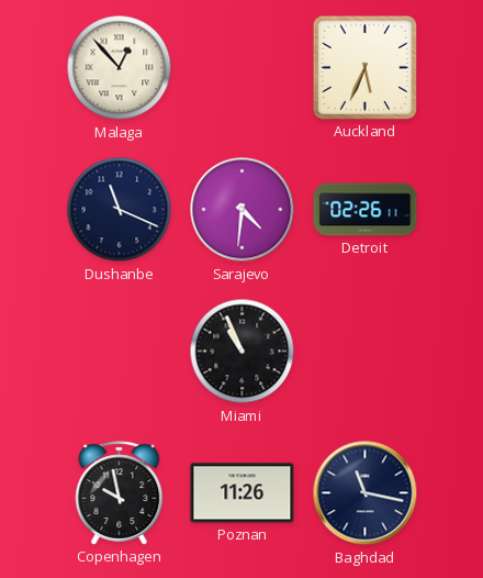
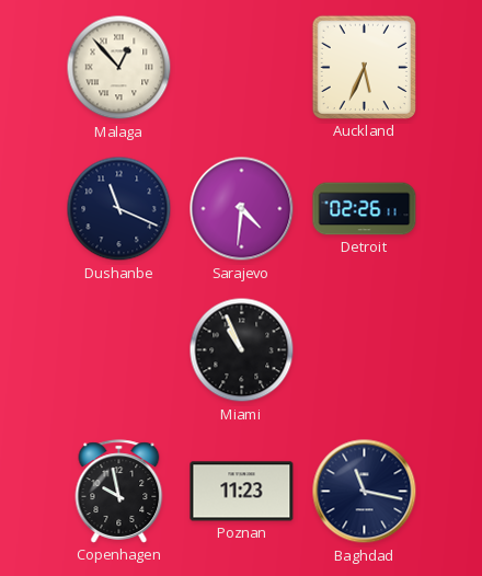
Poznan: 11:26 -> 11:23
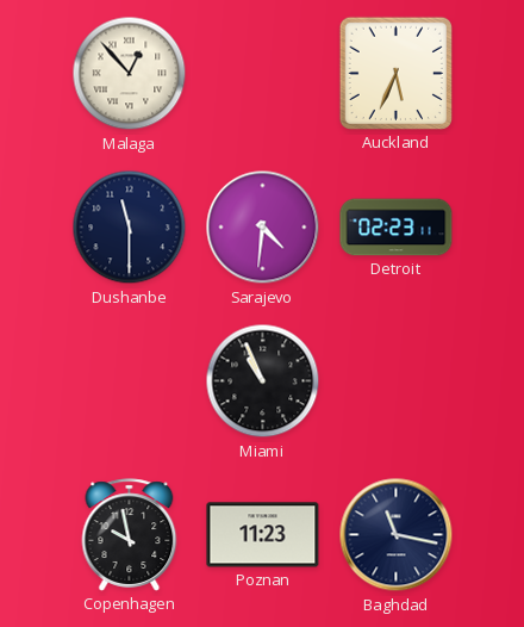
Dushanbe: 11:19 -> 11:30
Detroit: 02:26 -> 02:23
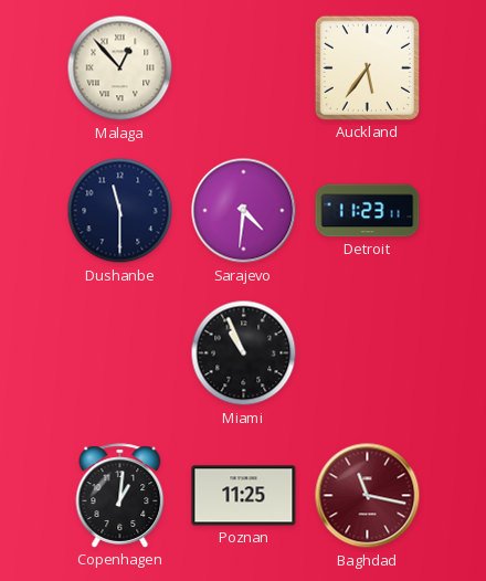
Auckland: 5:34 -> 5:36
Detroit: 02:23 -> 11:23
Copenhagen: 9:58 -> 1:01
Poznan: 11:23 -> 11:25
Baghdad dial: navy -> burgundy
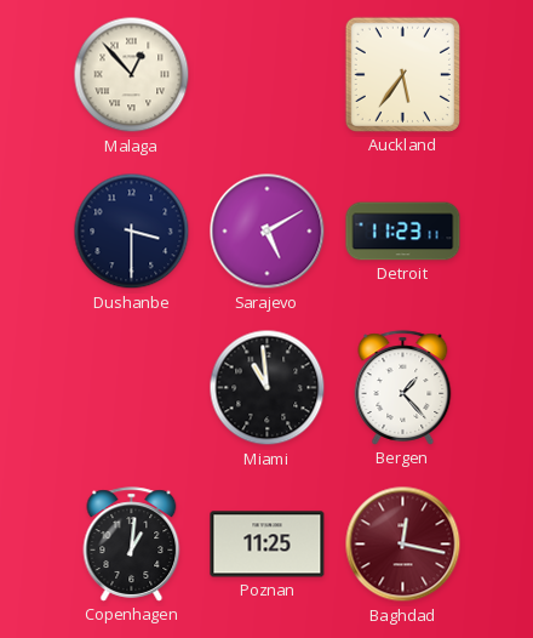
Dushanbe: 11:30 -> 3:30
Sarajevo: 4:31 -> 5:10
Miami: 10:56 -> 10:59
Bergen: none -> 1:23
Baghdad: 11:17 -> 12:17
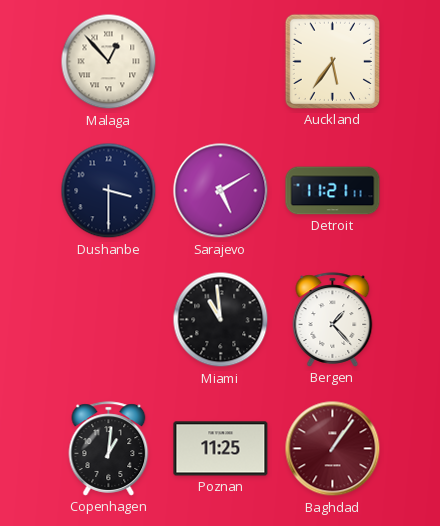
Detroit: 11:23 -> 11:21
Baghdad: 12:17 -> 1:06
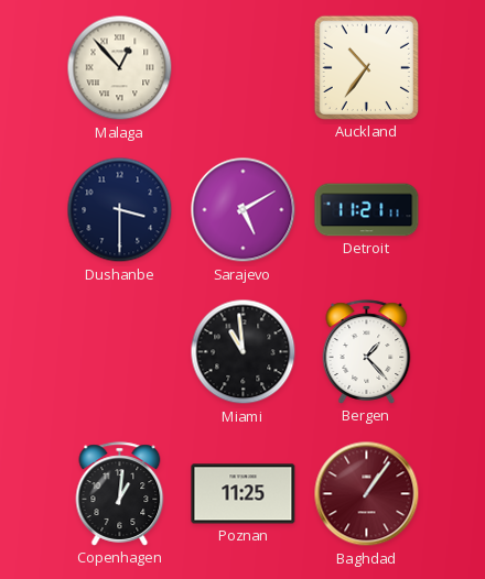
Auckland: 5:36 -> 10:36
